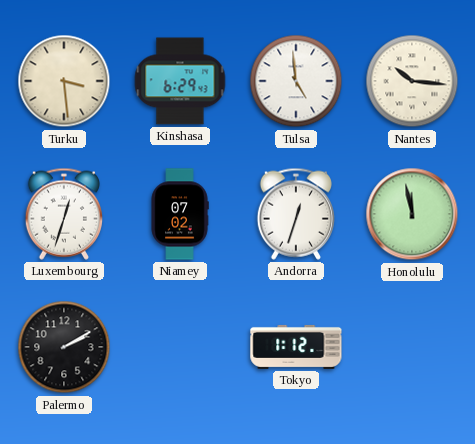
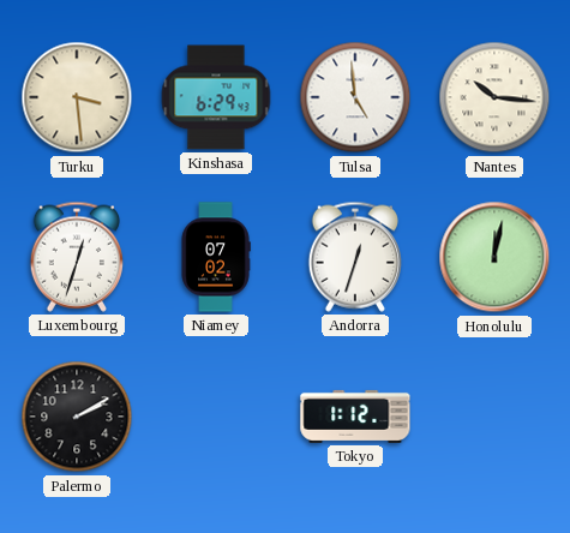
Honolulu: 11:58 -> 12:02
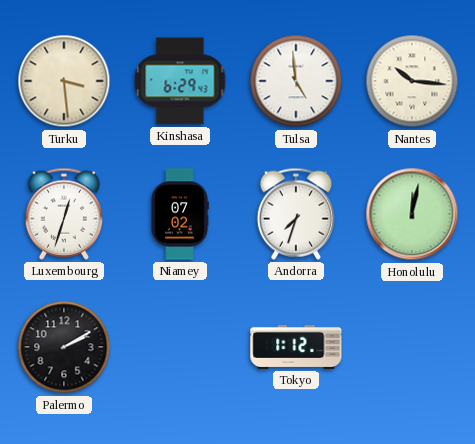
Andorra: 12:33 -> 7:33
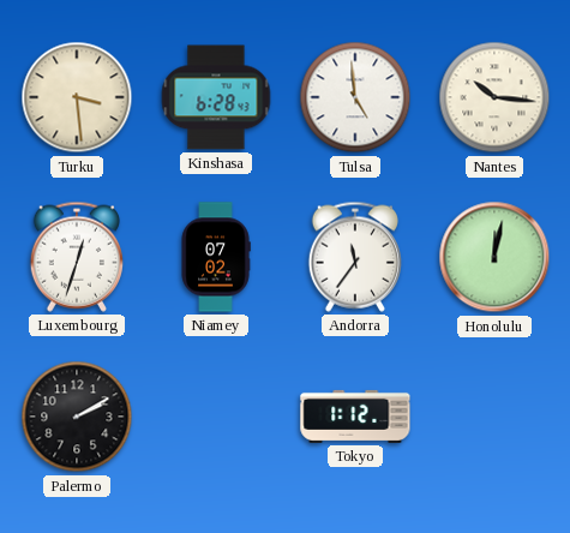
Kinshasa: 6:29 -> 6:28
Andorra: 7:33 -> 11:36
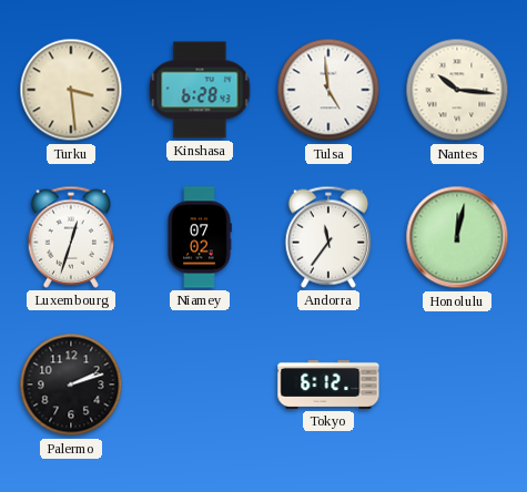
Palermo: 2:10 -> 2:12
Tokyo: 1:12 -> 6:12
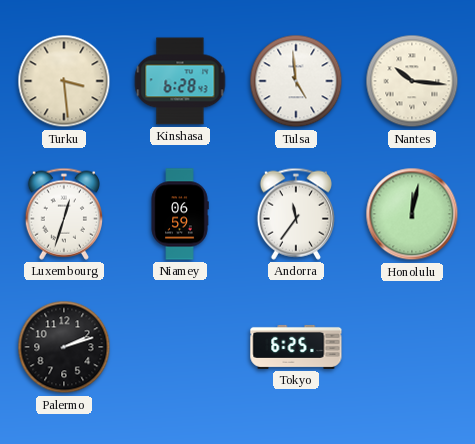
Niamey: 07:02 -> 06:59
Tokyo: 6:12 -> 6:25
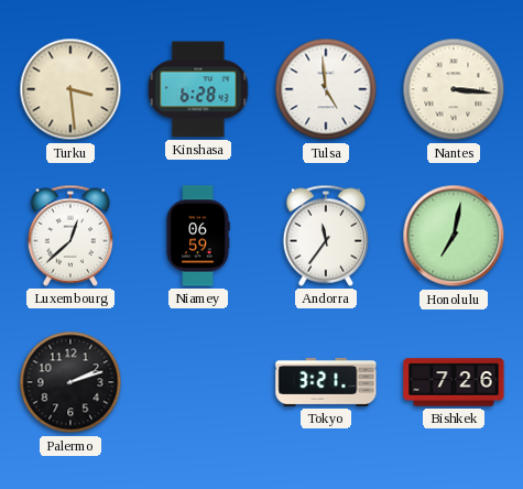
Nantes: 10:16 -> 3:16
Luxembourg: 12:33 -> 12:38
Honolulu: 12:02 -> 7:02
Tokyo: 6:25 -> 3:21
Bishkek: none -> 7:26
